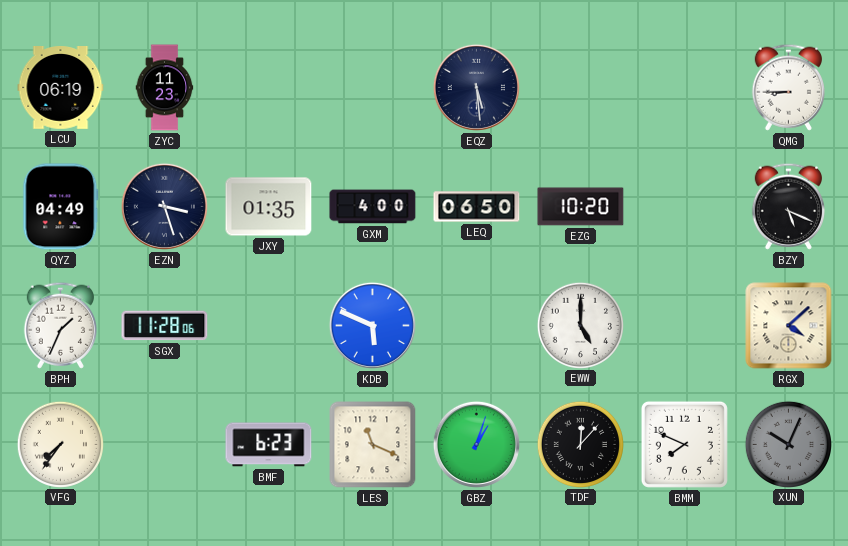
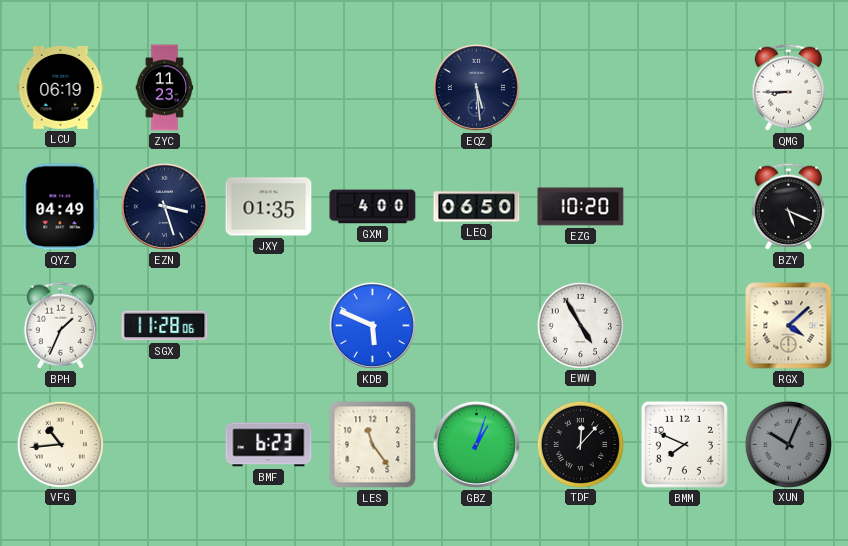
EWW: 5:00 -> 4:55
VFG: 7:36 -> 10:44
LES: 11:19 -> 11:24
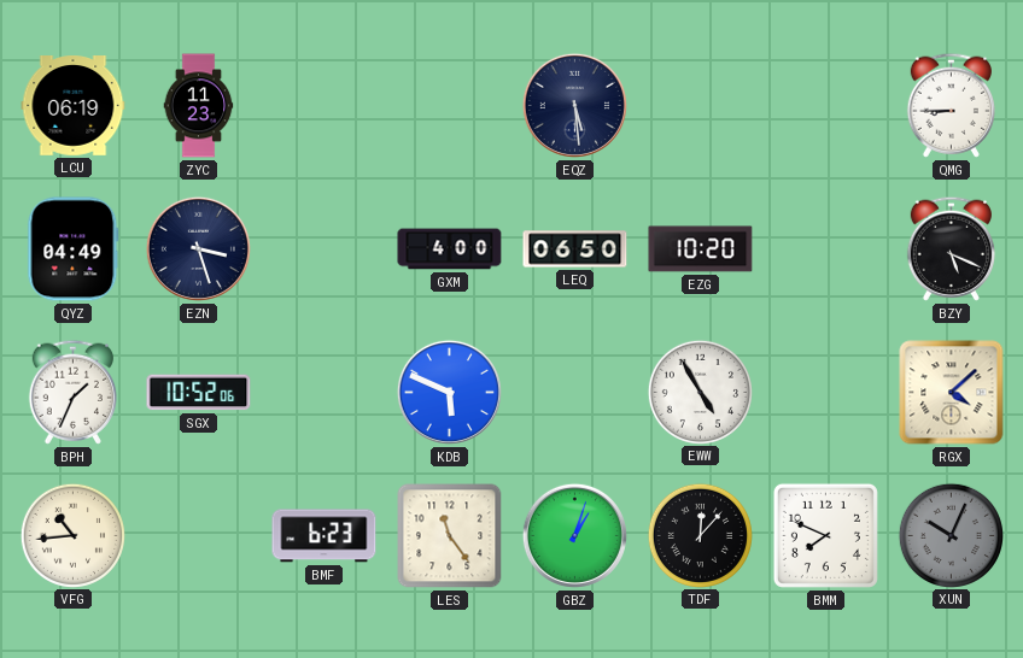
JXY: 01:35 -> none
SGX: 11:28 -> 10:52
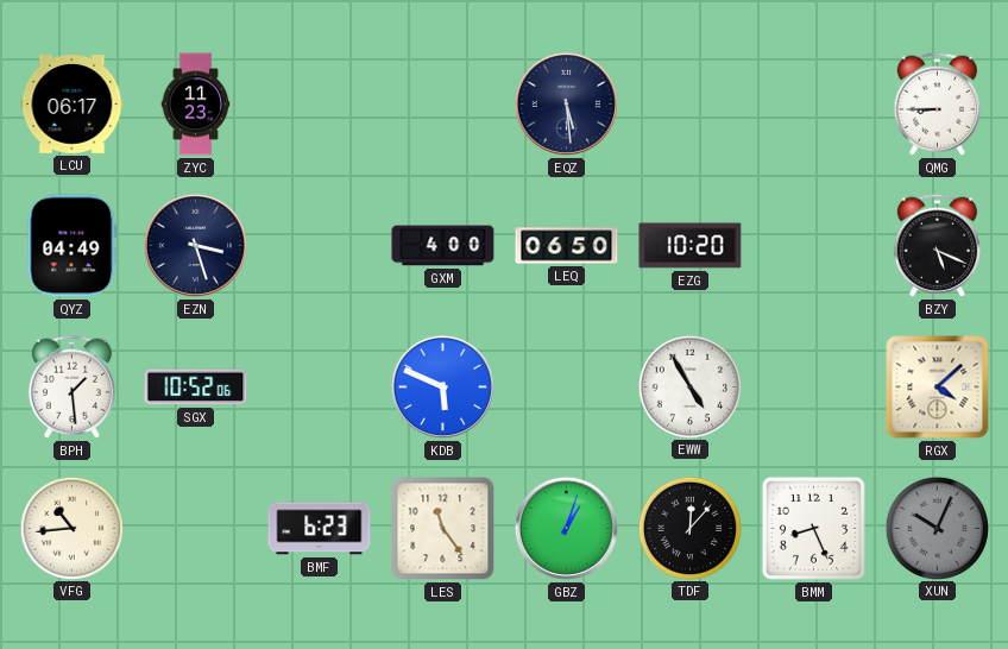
LCU: 06:19 -> 06:17
BPH: 1:34 -> 1:29
BMM: 7:49 -> 8:26
